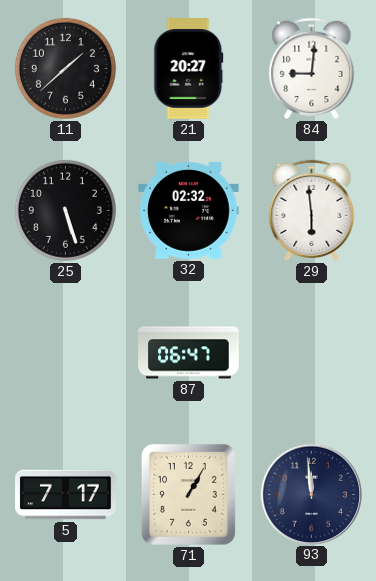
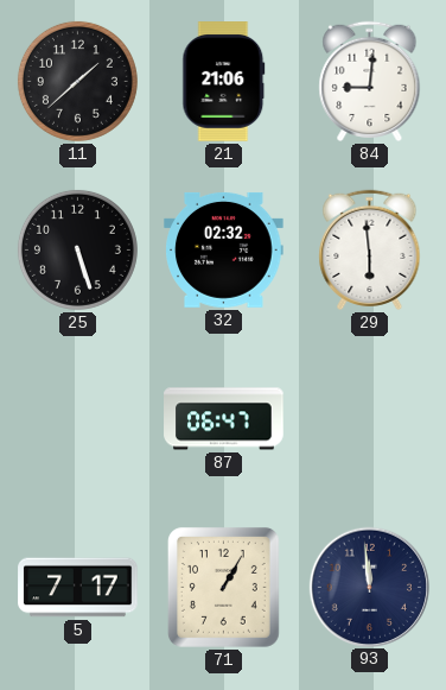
21: 20:27 -> 21:06
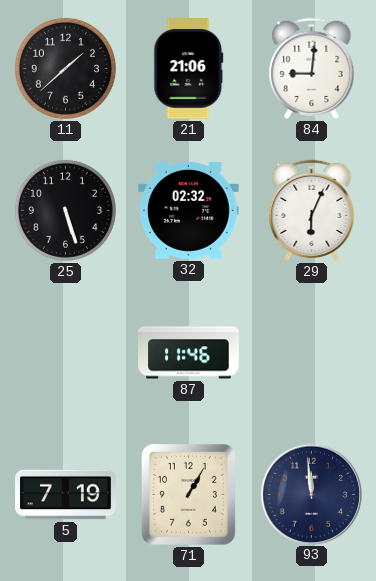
29: 5:59 -> 6:04
87: 06:47 -> 11:46
5: 7:17 -> 7:19
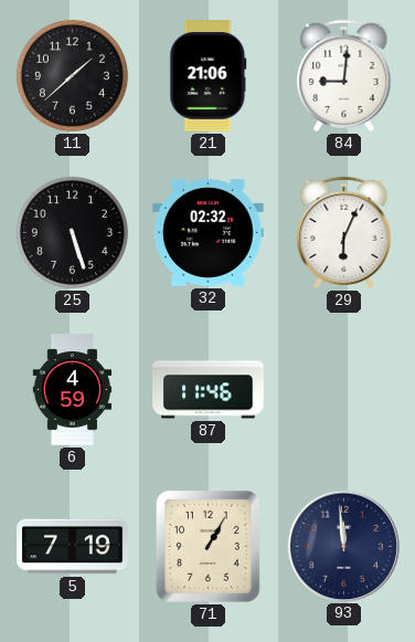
6: none -> 4:59
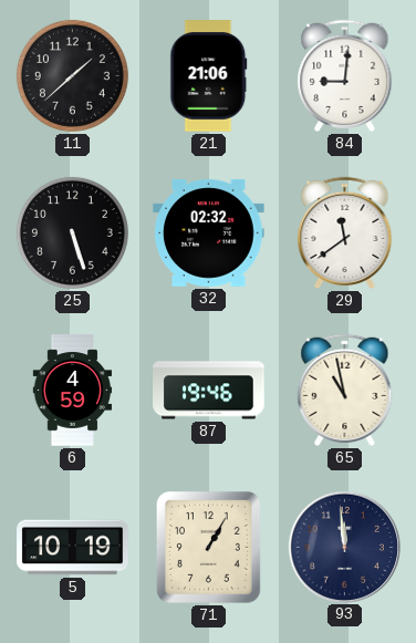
29: 6:04 -> 11:39
87: 11:46 -> 19:46
65: none -> 10:58
5: 7:19 -> 10:19
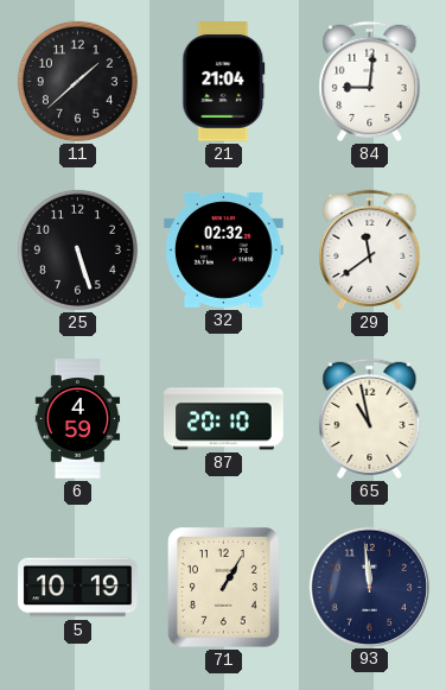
21: 21:06 -> 21:04
87: 19:46 -> 20:10
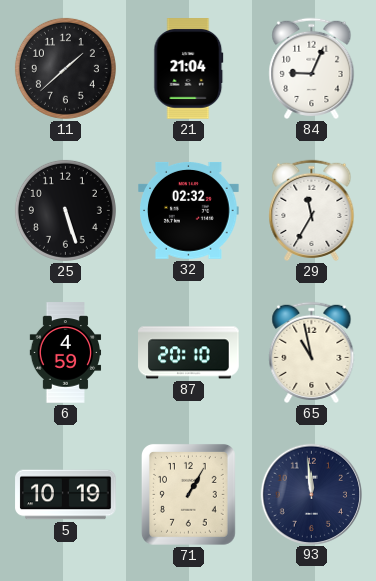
84: 9:01 -> 9:04
29: 11:39 -> 11:35
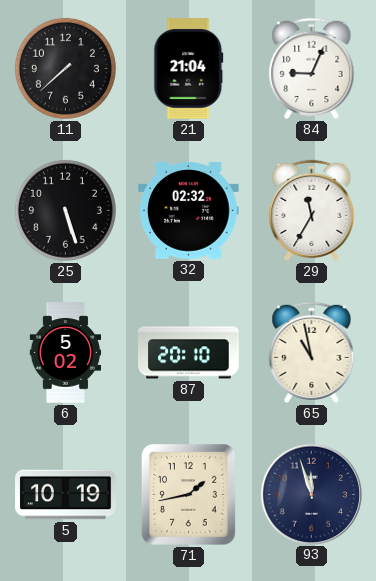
11: 1:38 -> 7:38
6: 4:59 -> 5:02
71: 1:05 -> 1:43
93: 11:59 -> 11:57
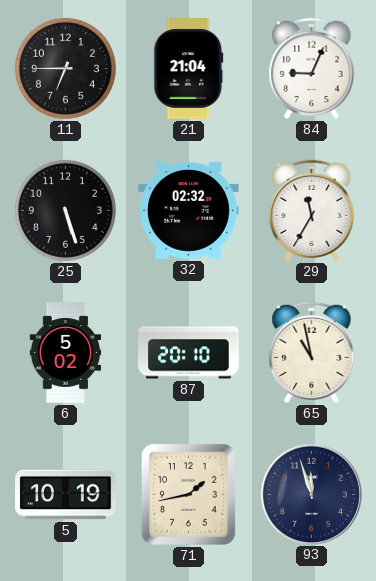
11: 7:38 -> 6:45
